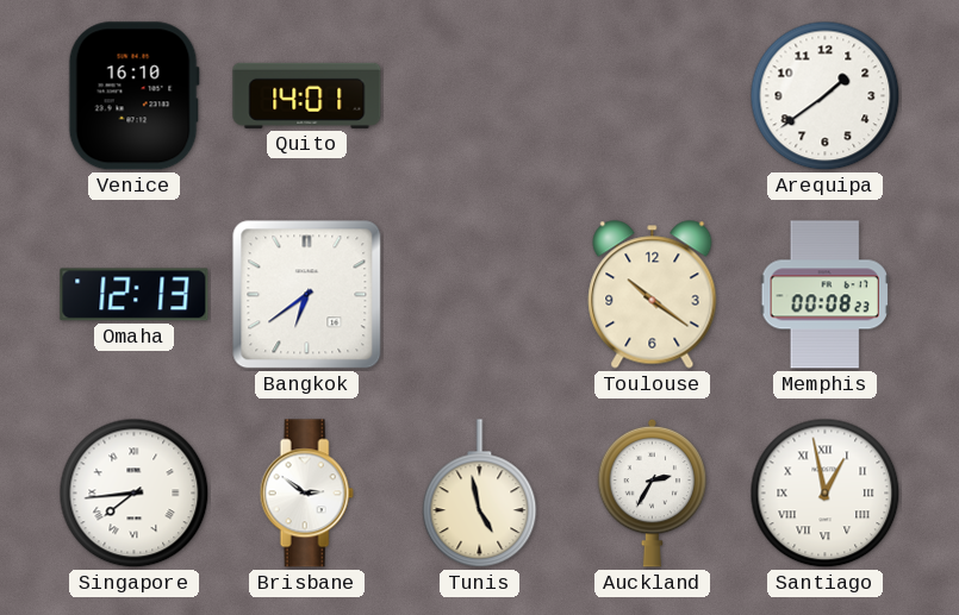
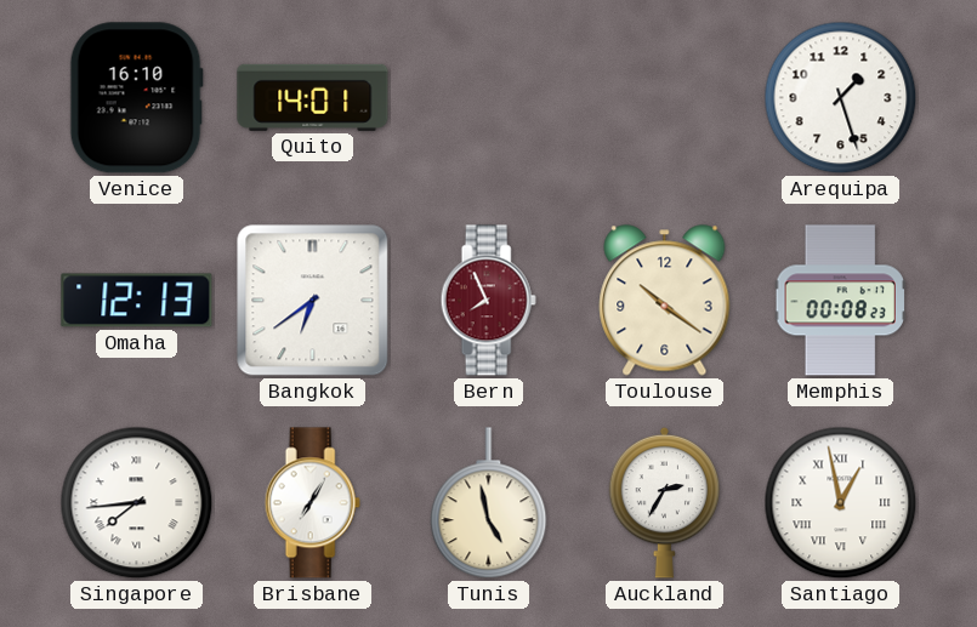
Arequipa: 1:39 -> 1:27
Bern: none -> 7:56
Brisbane: 2:51 -> 7:05
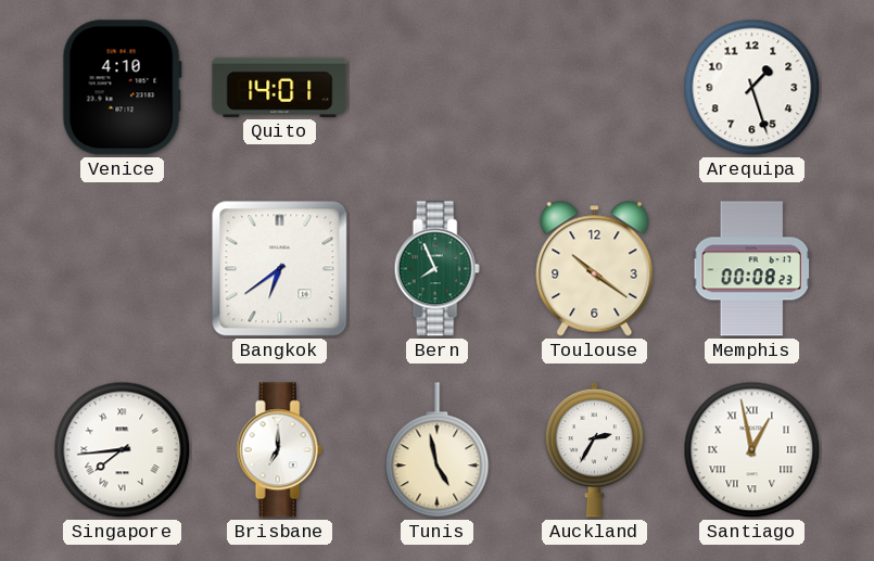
Venice: 16:10 -> 4:10
Omaha: 12:13 -> none
Bern dial: burgundy -> green
Brisbane: 7:05 -> 7:00
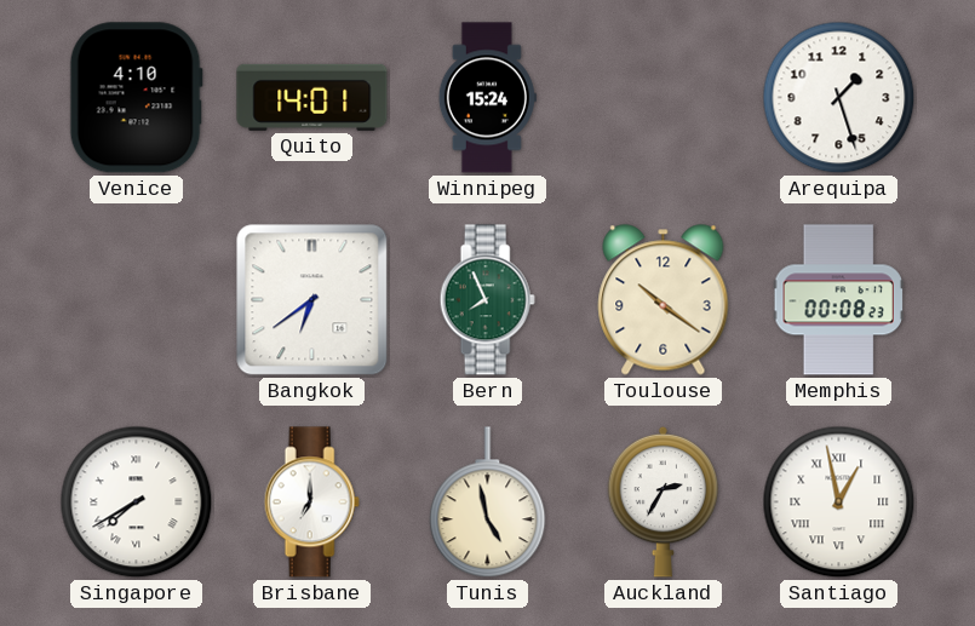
Winnipeg: none -> 15:24
Singapore: 7:44 -> 7:40
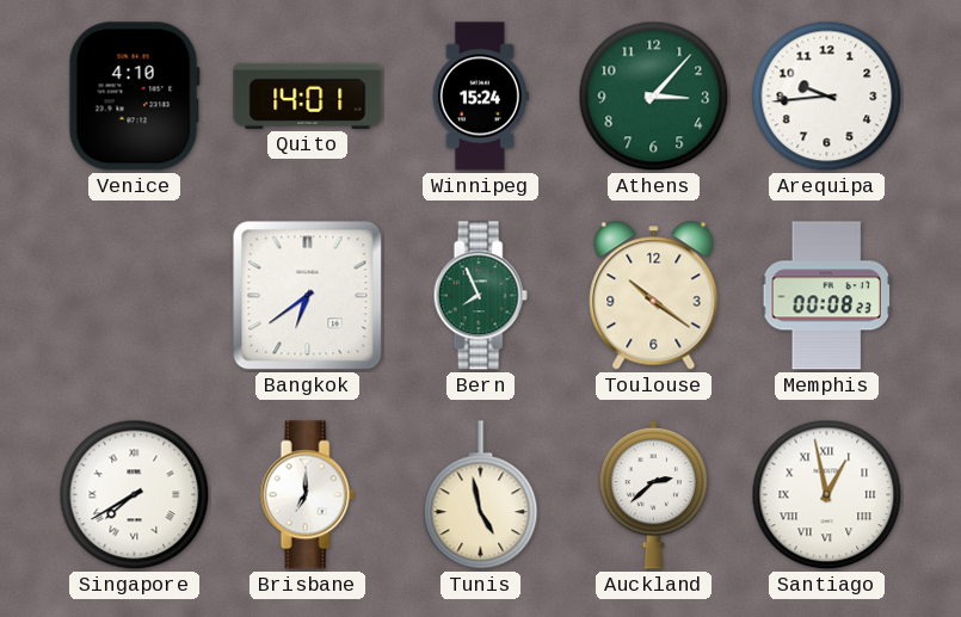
Athens: none -> 3:07
Arequipa: 1:27 -> 9:44
Auckland: 2:35 -> 2:38
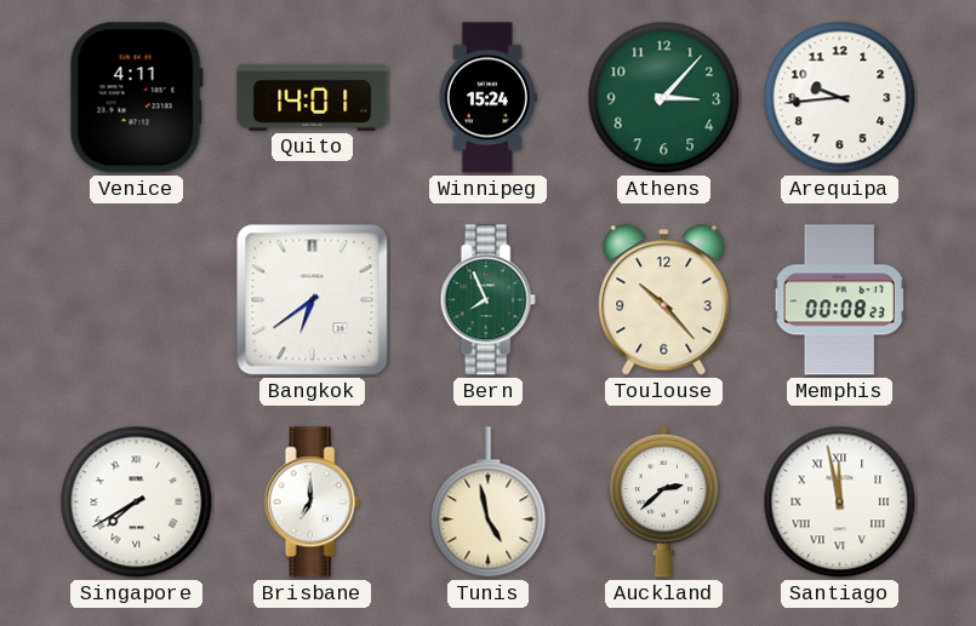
Venice: 4:10 -> 4:11
Toulouse: 10:21 -> 10:23
Santiago: 12:58 -> 11:58
